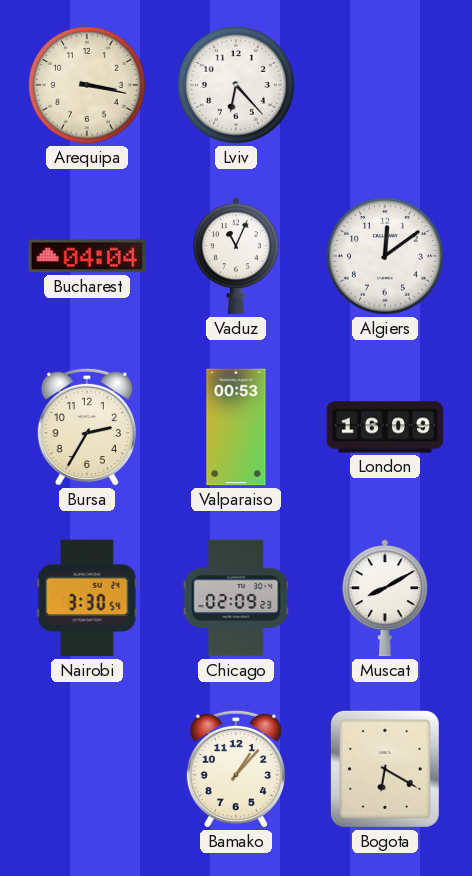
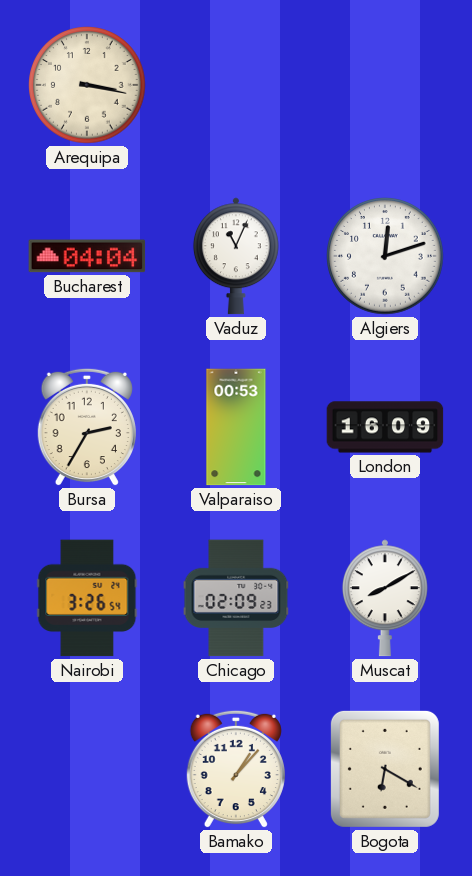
Lviv: 6:23 -> none
Algiers: 12:09 -> 12:12
Nairobi: 3:30 -> 3:26
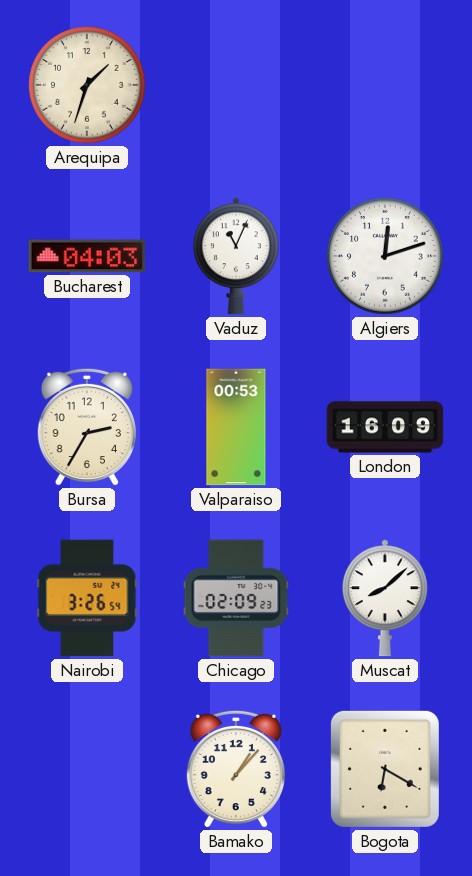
Arequipa: 3:17 -> 1:33
Bucharest: 04:04 -> 04:03
Muscat: 8:10 -> 8:08
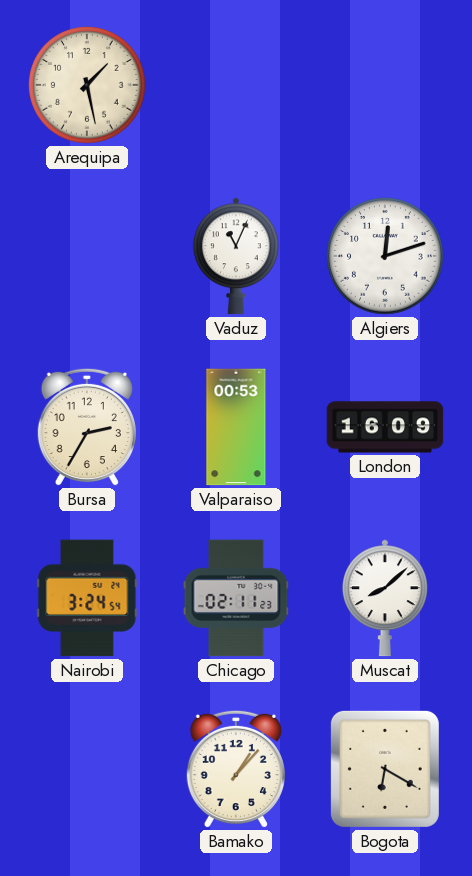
Arequipa: 1:33 -> 1:28
Bucharest: 04:03 -> none
Nairobi: 3:26 -> 3:24
Chicago: 02:09 -> 02:11
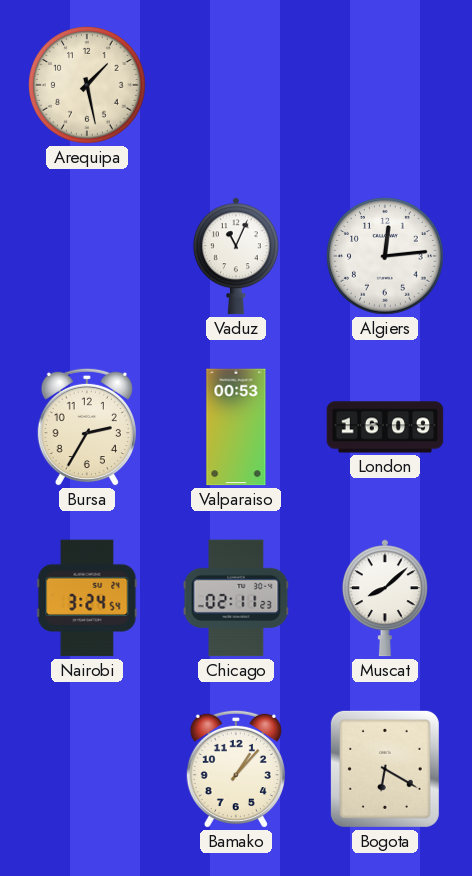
Algiers: 12:12 -> 12:14
